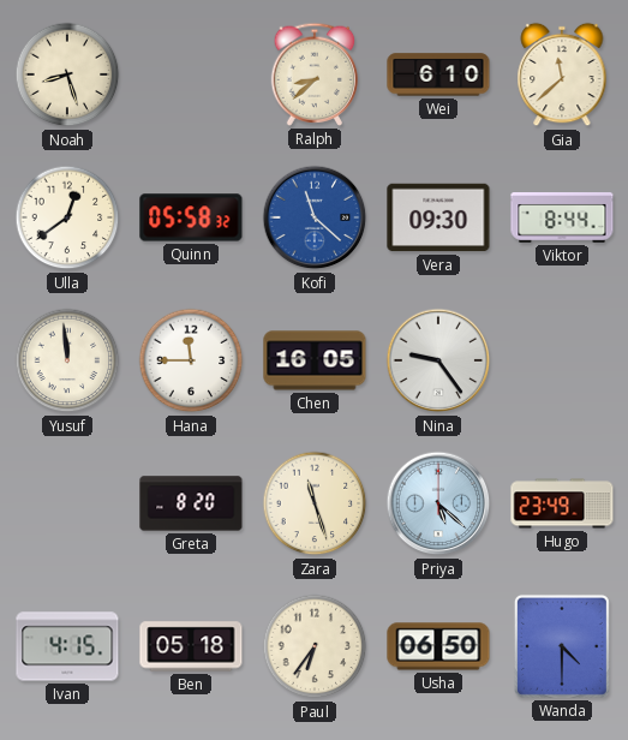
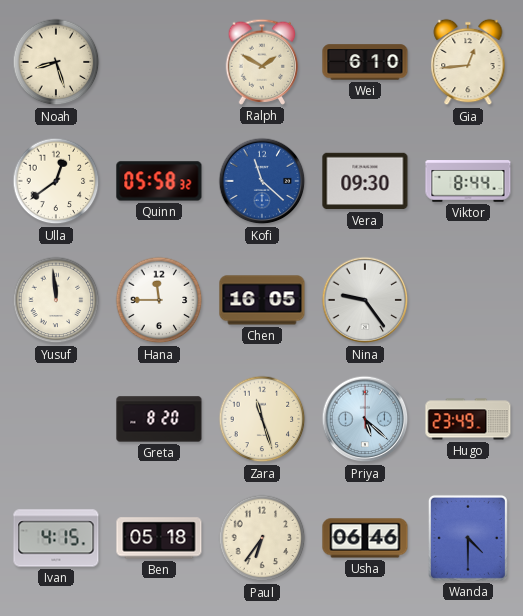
Ralph: 8:38 -> 1:50
Gia: 11:38 -> 12:44
Usha: 06:50 -> 06:46
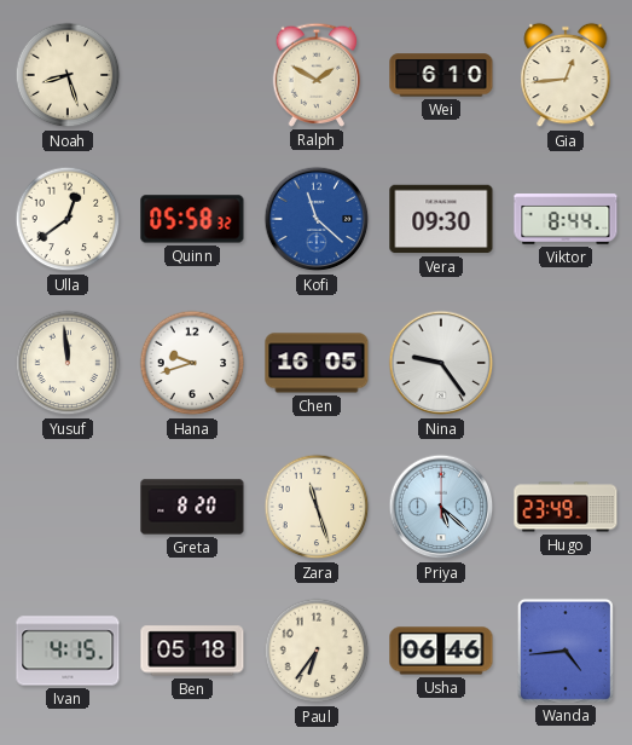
Hana: 11:45 -> 9:42
Wanda: 4:30 -> 4:44
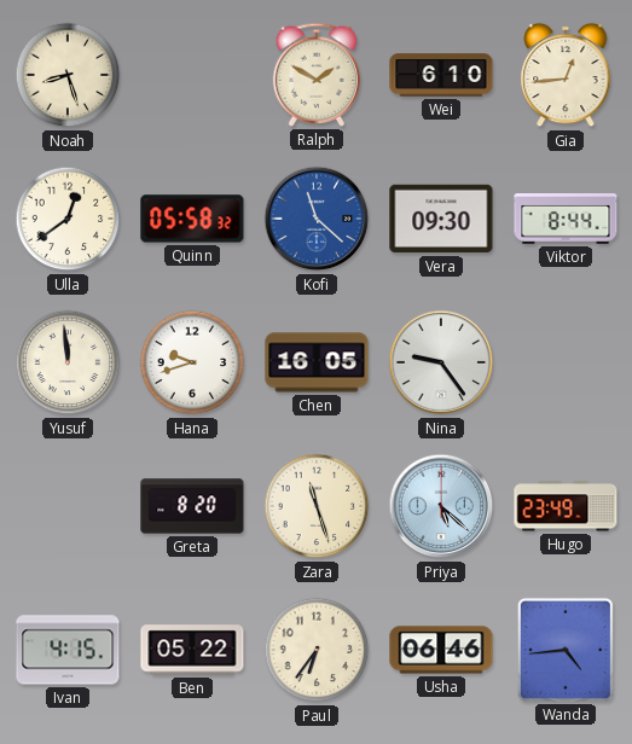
Ben: 05:18 -> 05:22
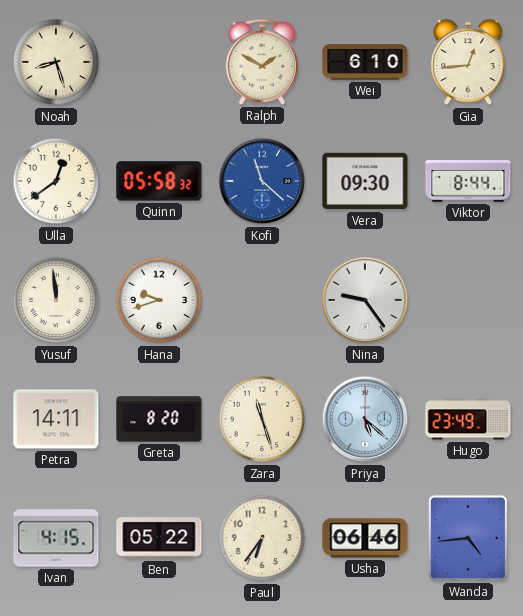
Chen: 16:05 -> none
Petra: none -> 14:11
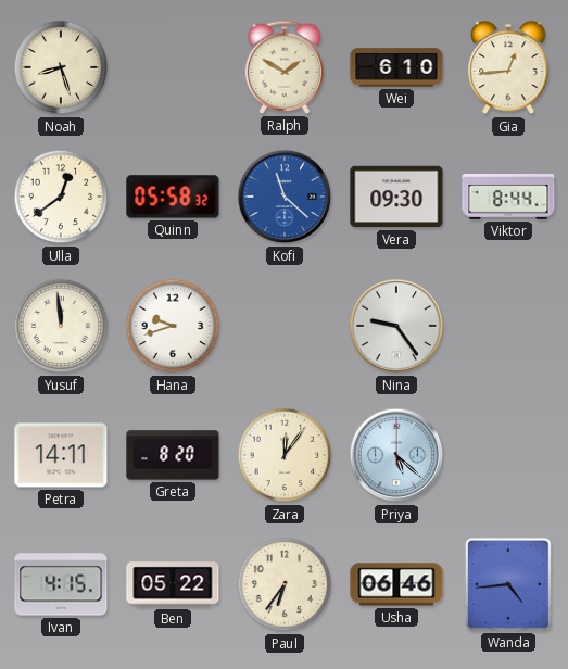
Zara: 11:27 -> 12:06
Hugo: 23:49 -> none
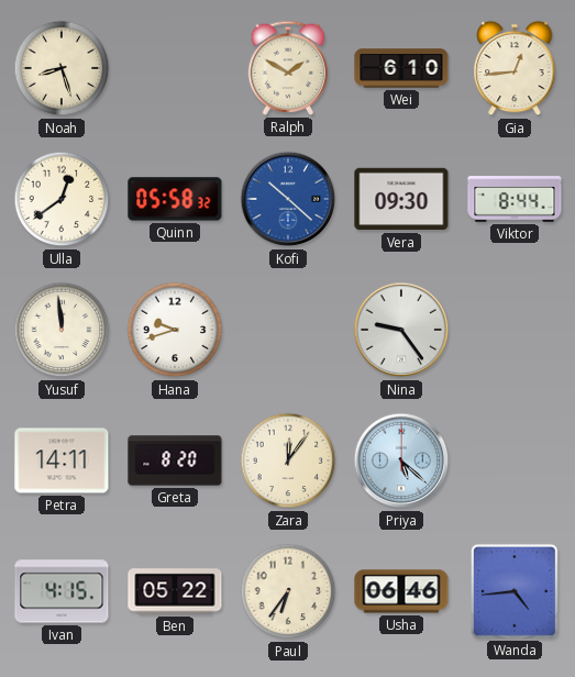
Kofi: 11:22 -> 10:22
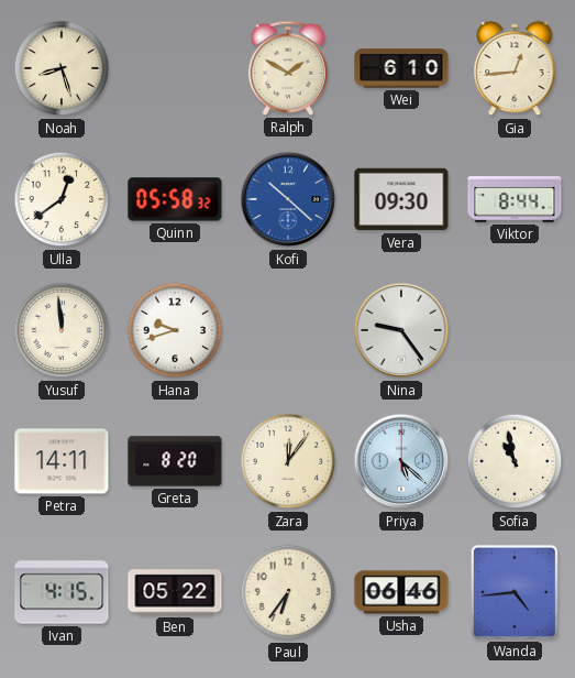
Sofia: none -> 10:58
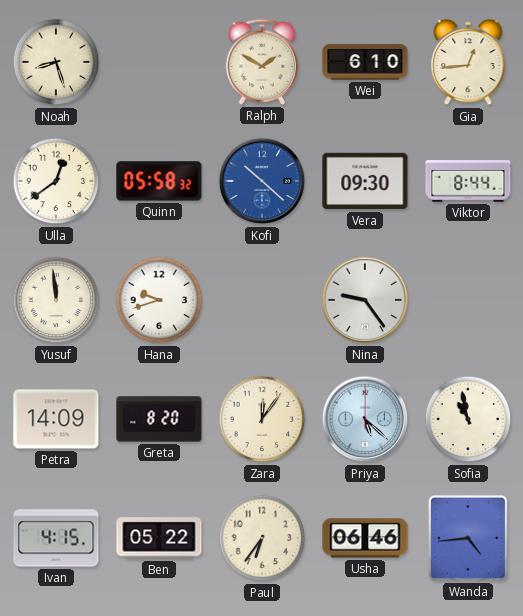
Petra: 14:11 -> 14:09
